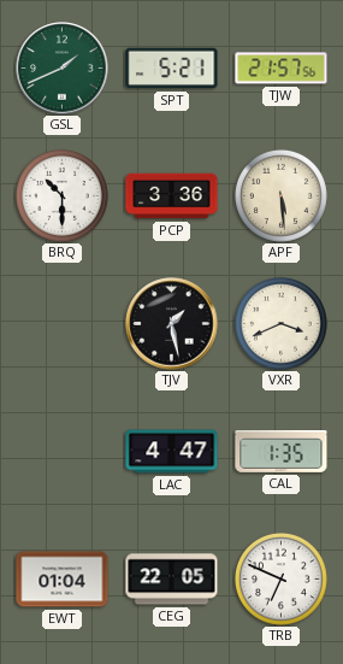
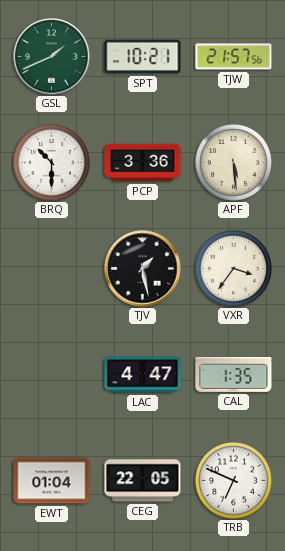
SPT: 5:21 -> 10:21
VXR: 3:41 -> 3:36
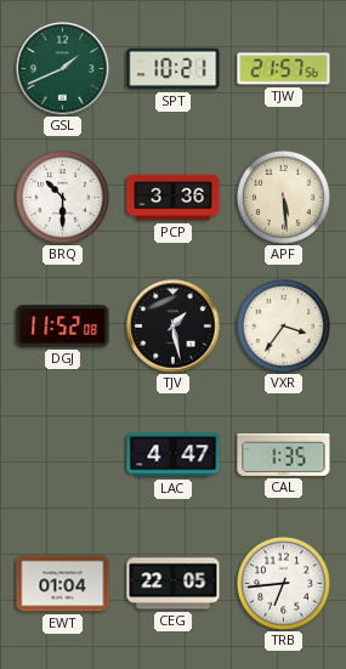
DGJ: none -> 11:52
TRB: 6:49 -> 6:44
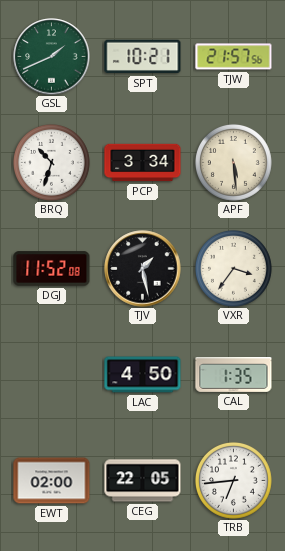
BRQ: 10:30 -> 10:33
PCP: 3:36 -> 3:34
LAC: 4:47 -> 4:50
EWT: 01:04 -> 02:00
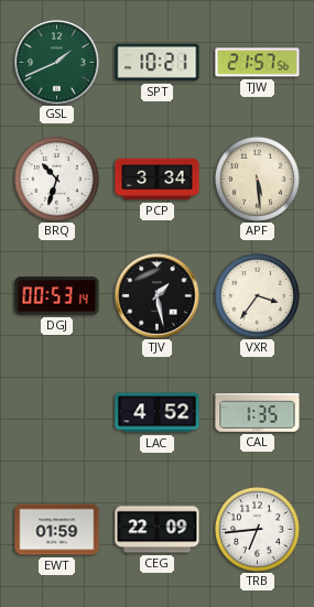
DGJ: 11:52 -> 00:53
LAC: 4:50 -> 4:52
EWT: 02:00 -> 01:59
CEG: 22:05 -> 22:09
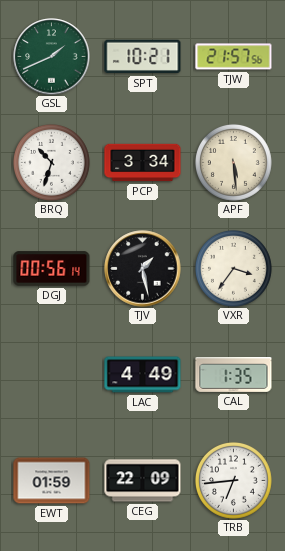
DGJ: 00:53 -> 00:56
LAC: 4:52 -> 4:49
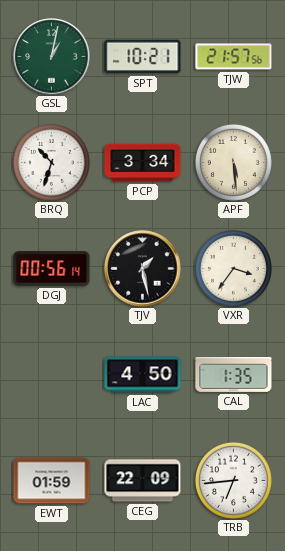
GSL: 1:41 -> 1:02
LAC: 4:49 -> 4:50
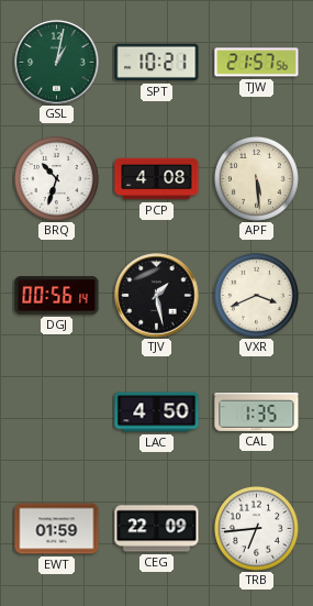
PCP: 3:34 -> 4:08
VXR: 3:36 -> 3:41
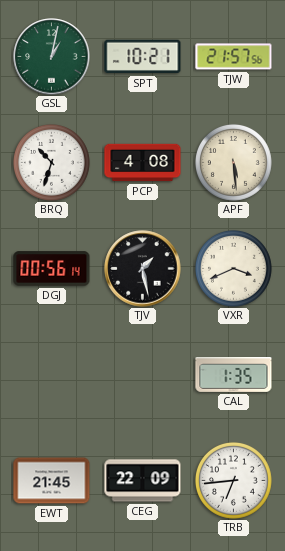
LAC: 4:50 -> none
EWT: 01:59 -> 21:45
